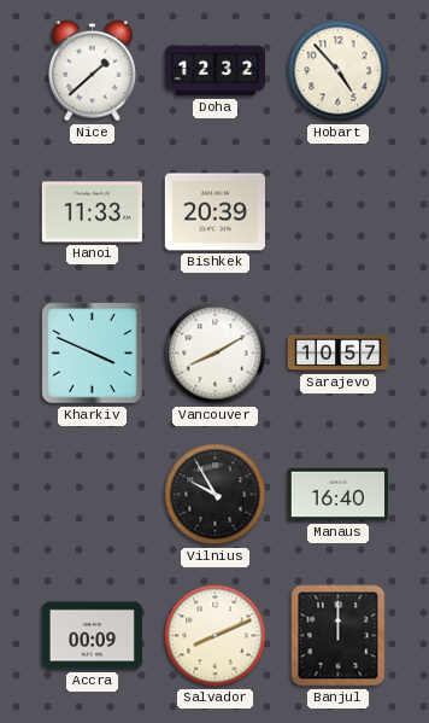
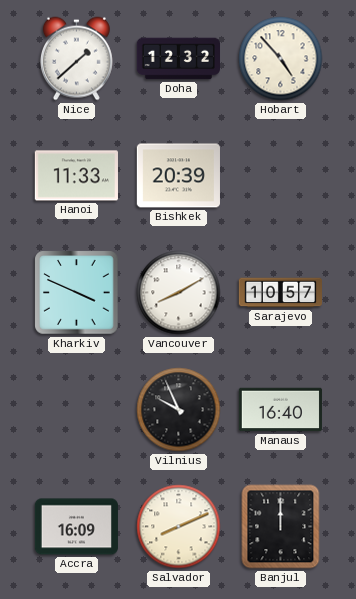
Vilnius: 9:55 -> 9:56
Accra: 00:09 -> 16:09
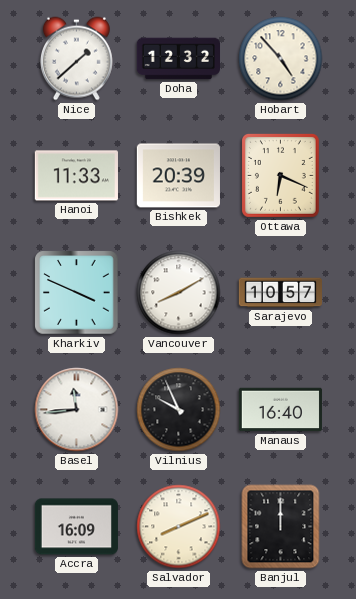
Ottawa: none -> 6:19
Basel: none -> 11:44
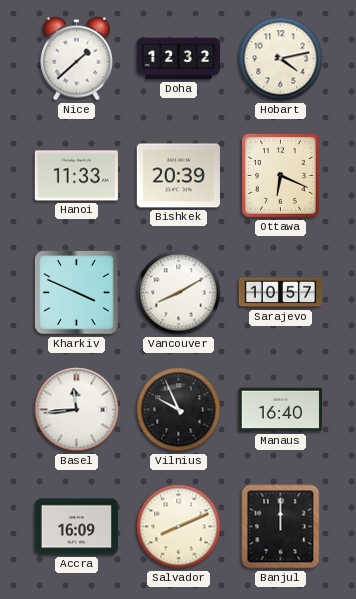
Hobart: 4:53 -> 4:13
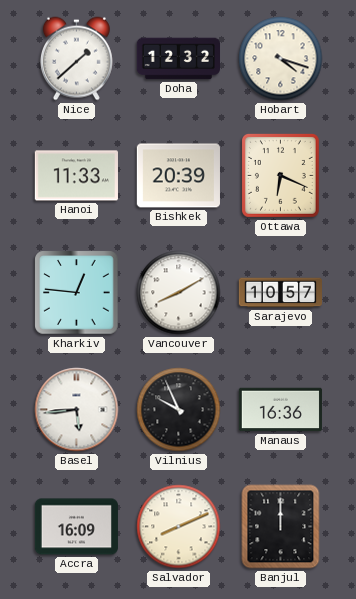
Hobart: 4:13 -> 4:18
Kharkiv: 3:49 -> 12:46
Basel: 11:44 -> 5:44
Manaus: 16:40 -> 16:36
